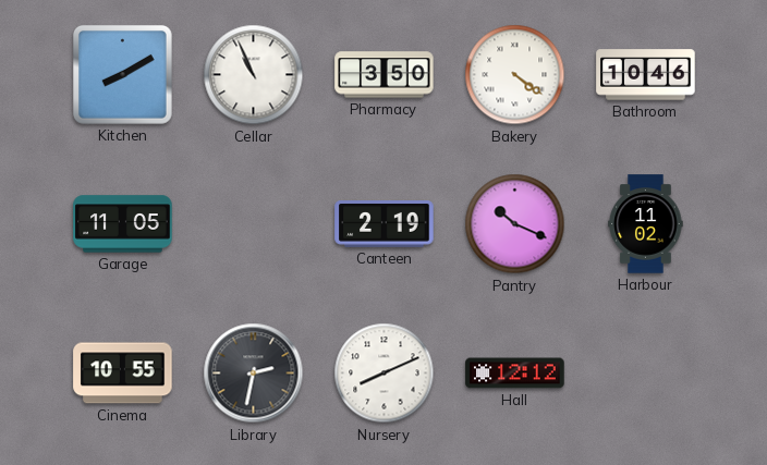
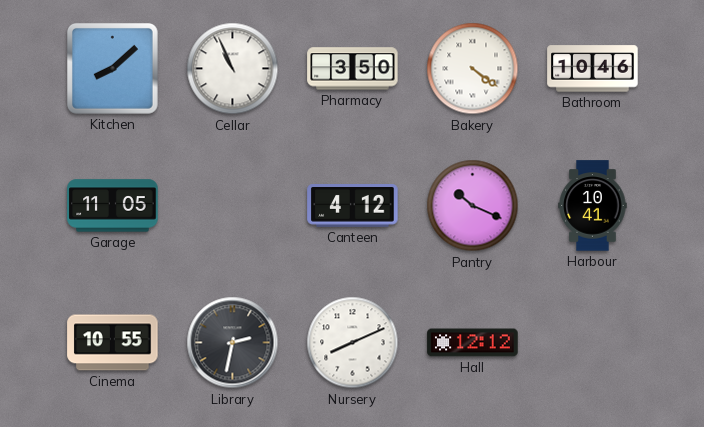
Kitchen: 8:10 -> 8:08
Canteen: 2:19 -> 4:12
Harbour: 11:02 -> 10:41
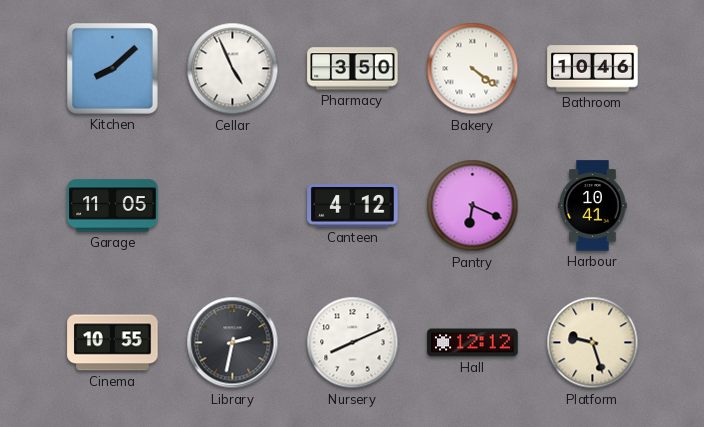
Cellar: 10:56 -> 4:56
Pantry: 10:19 -> 6:19
Platform: none -> 9:27
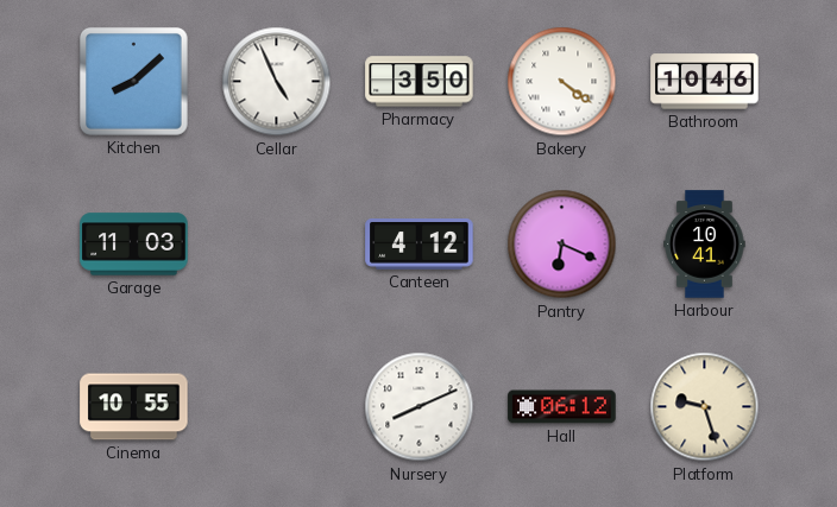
Garage: 11:05 -> 11:03
Library: 2:32 -> none
Hall: 12:12 -> 06:12
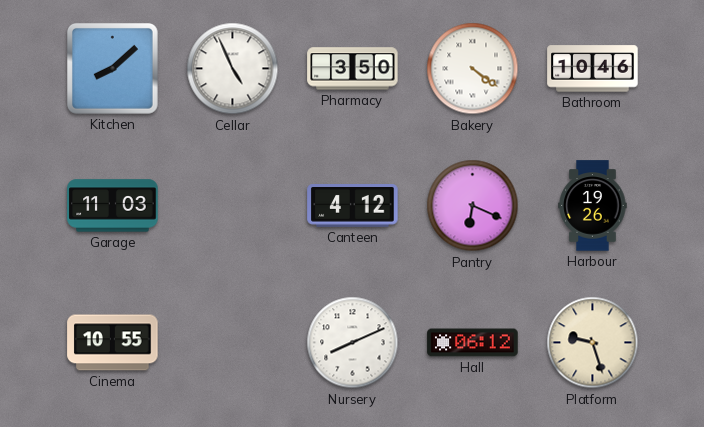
Harbour: 10:41 -> 19:26
